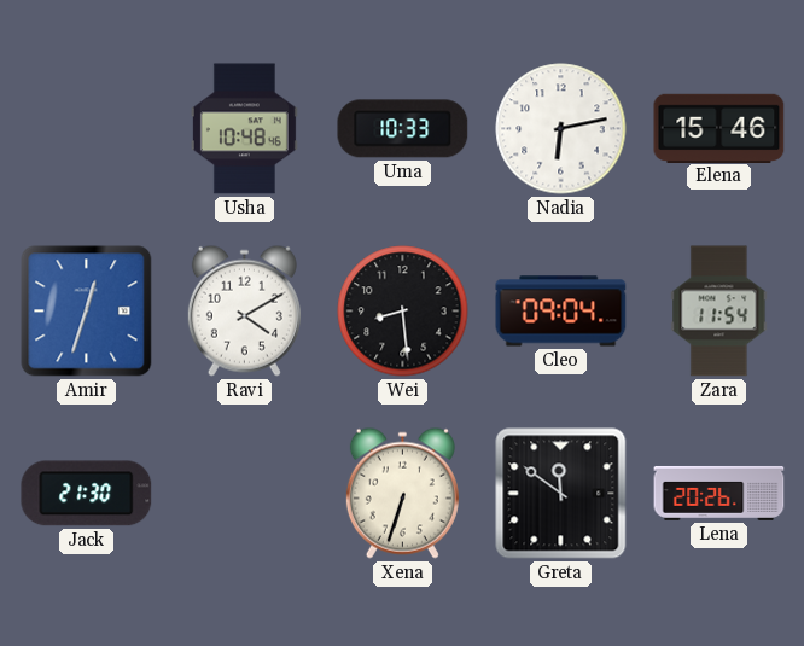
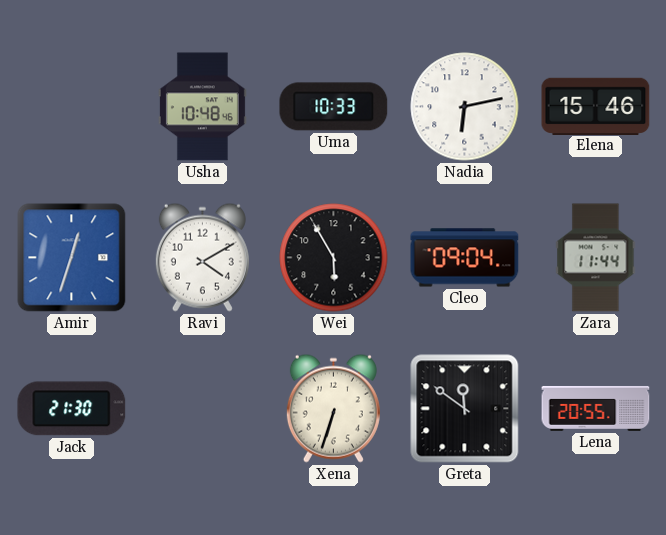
Wei: 8:29 -> 5:55
Zara: 11:54 -> 11:44
Lena: 20:26 -> 20:55
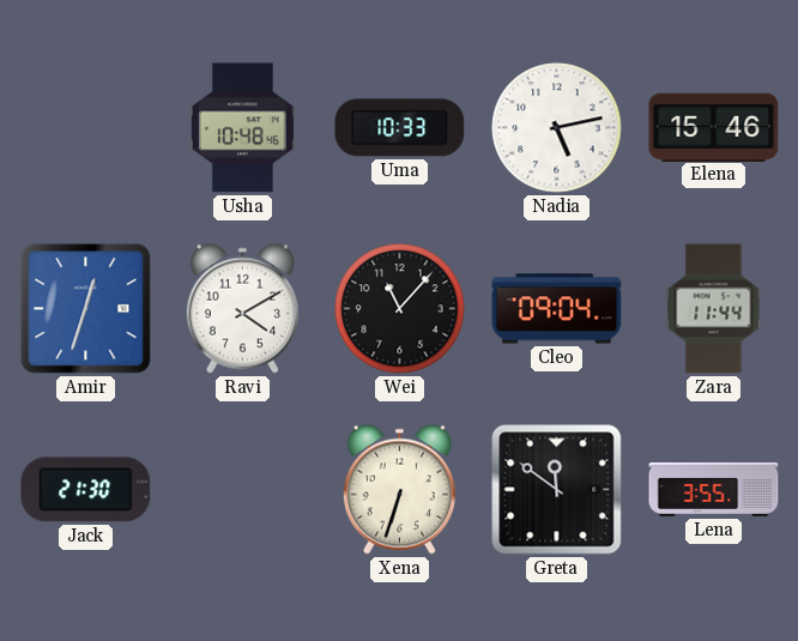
Nadia: 6:13 -> 5:13
Wei: 5:55 -> 11:07
Lena: 20:55 -> 3:55
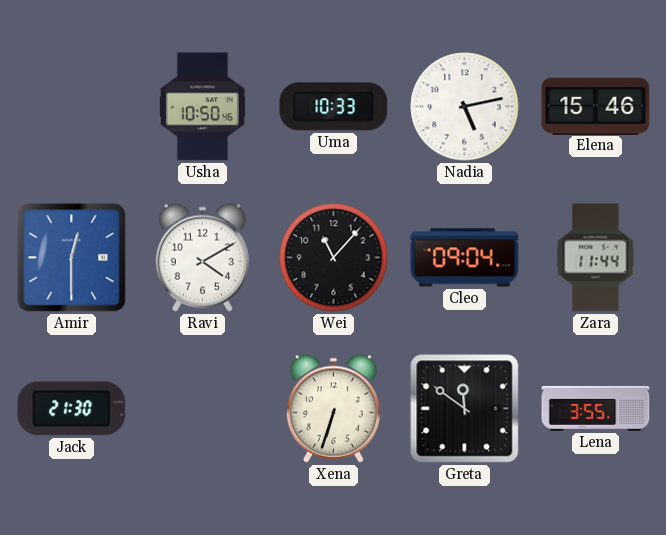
Usha: 10:48 -> 10:50
Amir: 12:33 -> 12:30
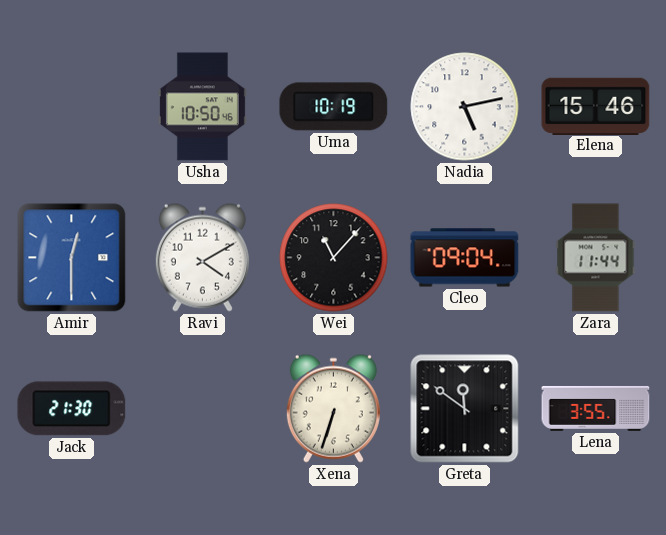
Uma: 10:33 -> 10:19
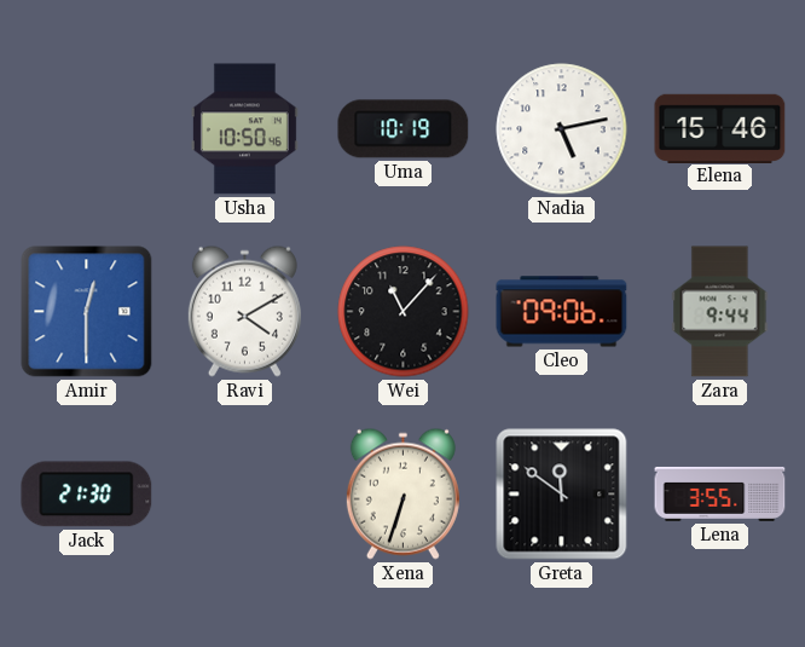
Cleo: 09:04 -> 09:06
Zara: 11:44 -> 9:44
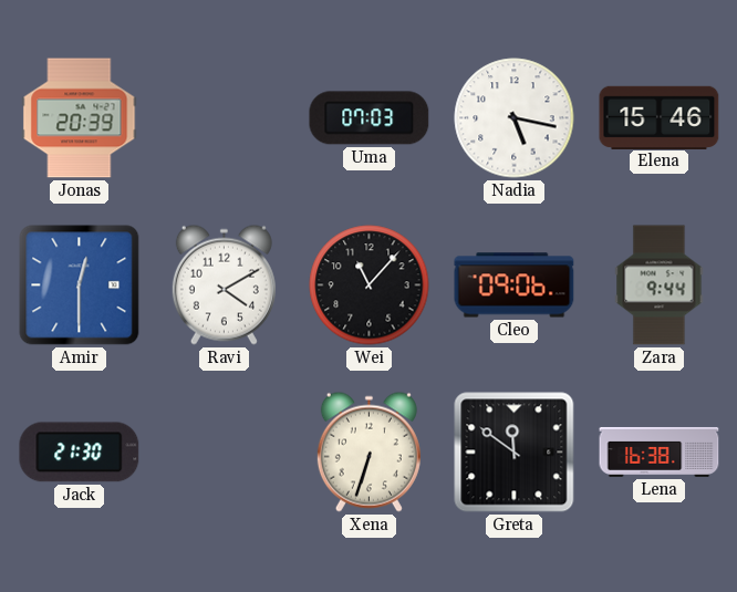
Jonas: none -> 20:39
Usha: 10:50 -> none
Uma: 10:19 -> 07:03
Nadia: 5:13 -> 5:17
Lena: 3:55 -> 16:38
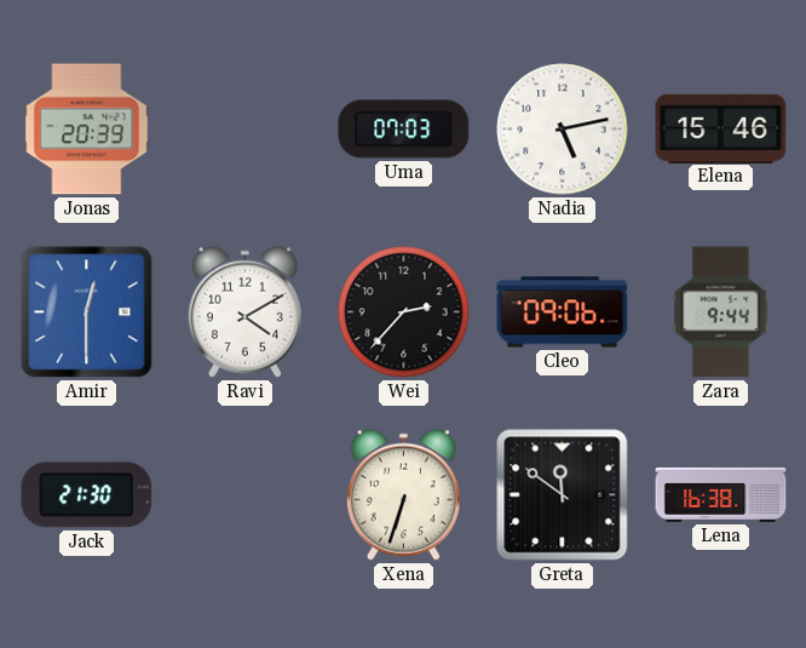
Nadia: 5:17 -> 5:13
Wei: 11:07 -> 2:37
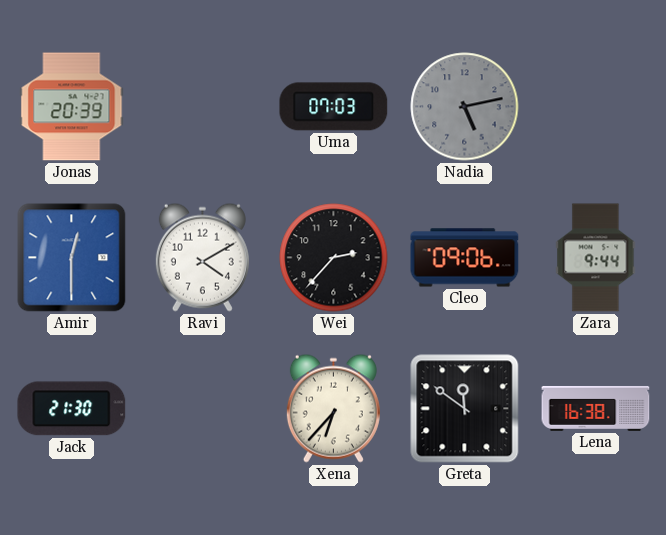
Nadia dial: white -> grey
Elena: 15:46 -> none
Xena: 6:33 -> 6:37
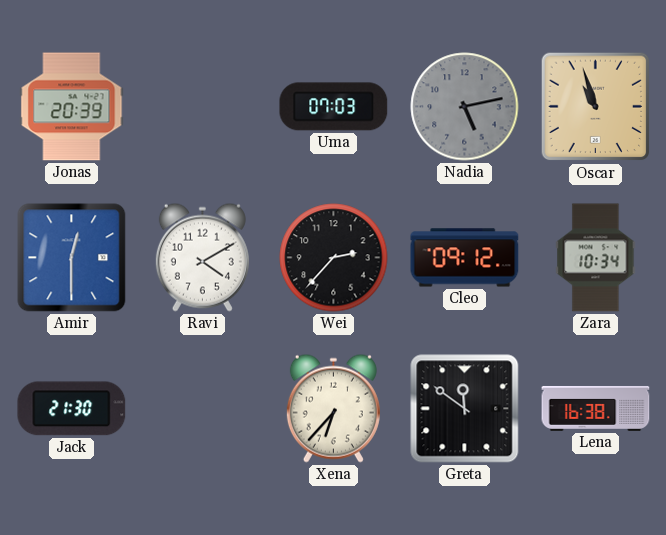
Oscar: none -> 10:57
Cleo: 09:06 -> 09:12
Zara: 9:44 -> 10:34
